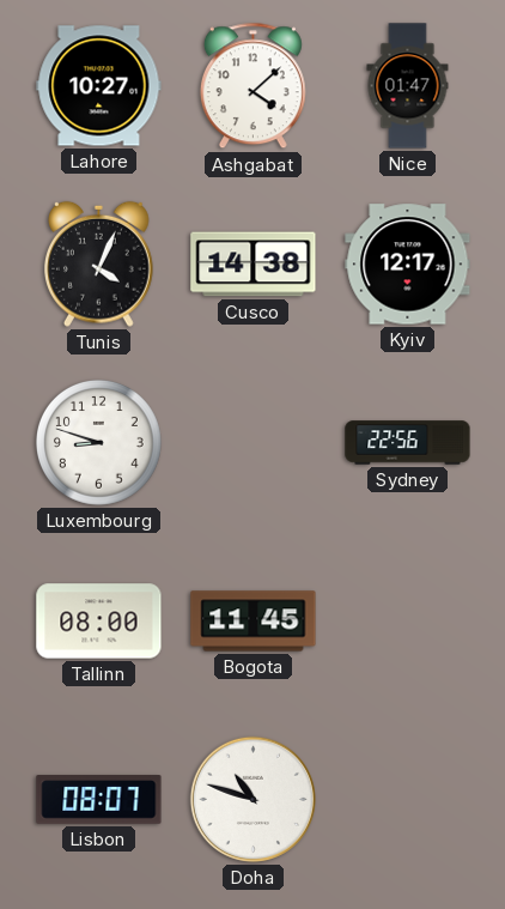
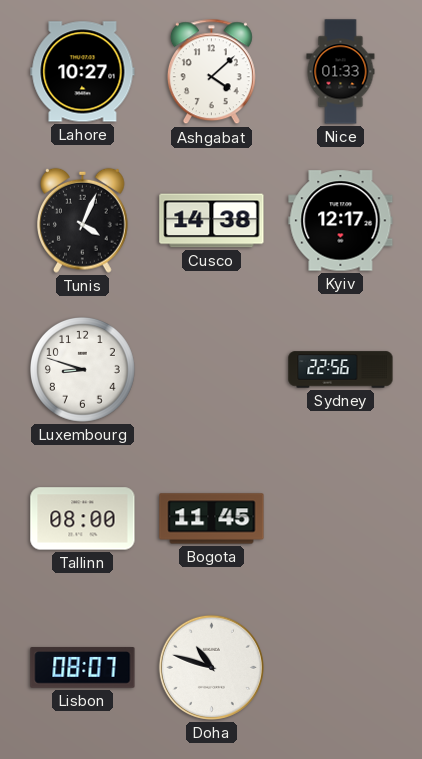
Nice: 01:47 -> 01:33
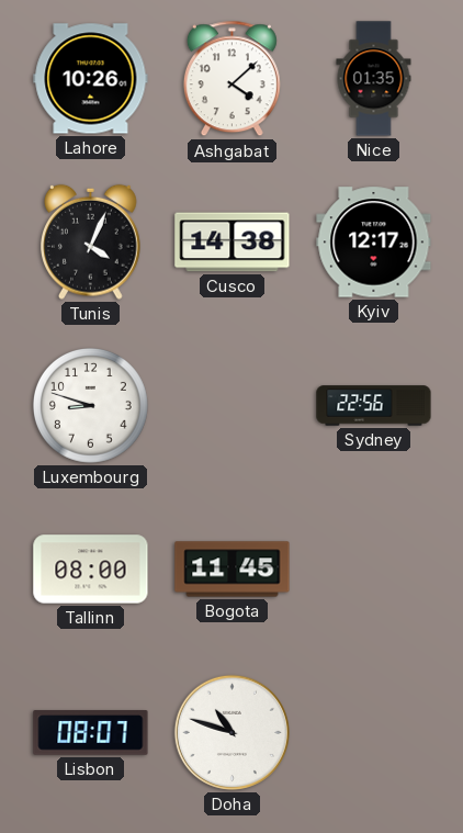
Lahore: 10:27 -> 10:26
Nice: 01:33 -> 01:35
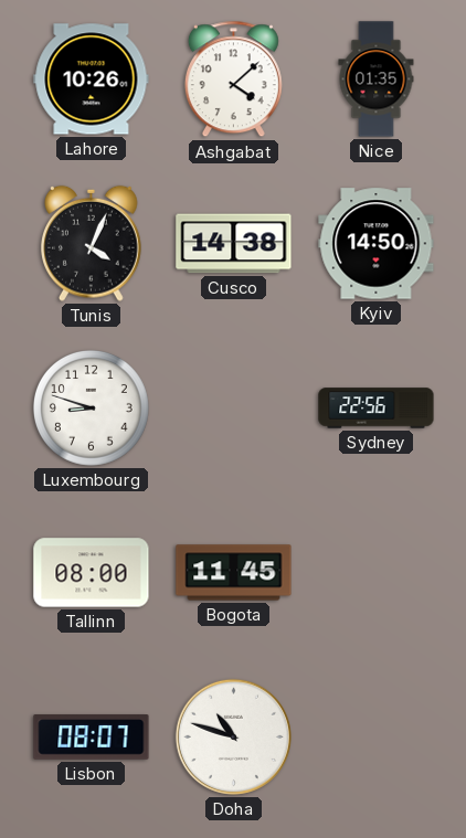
Kyiv: 12:17 -> 14:50
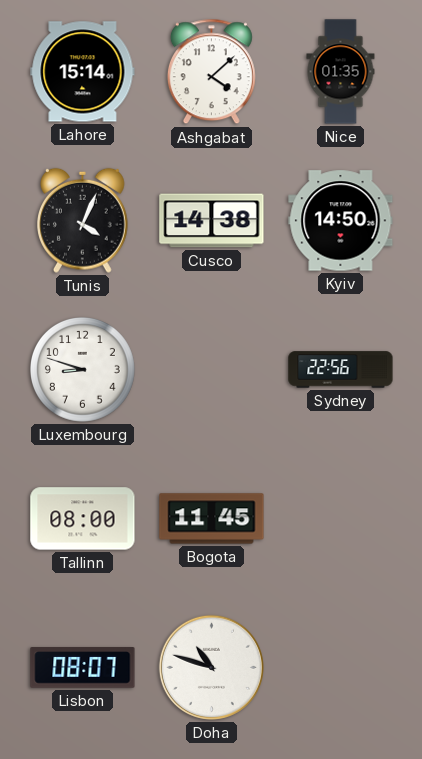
Lahore: 10:26 -> 15:14
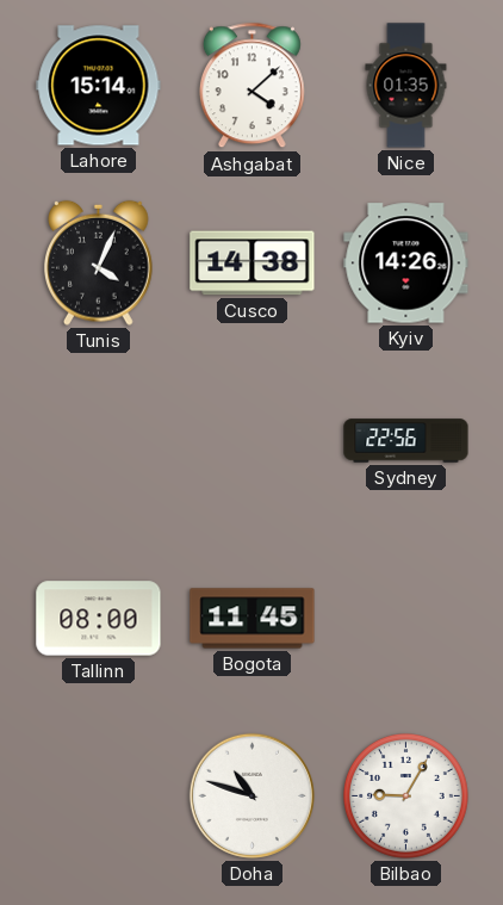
Kyiv: 14:50 -> 14:26
Luxembourg: 8:48 -> none
Lisbon: 08:07 -> none
Bilbao: none -> 9:05
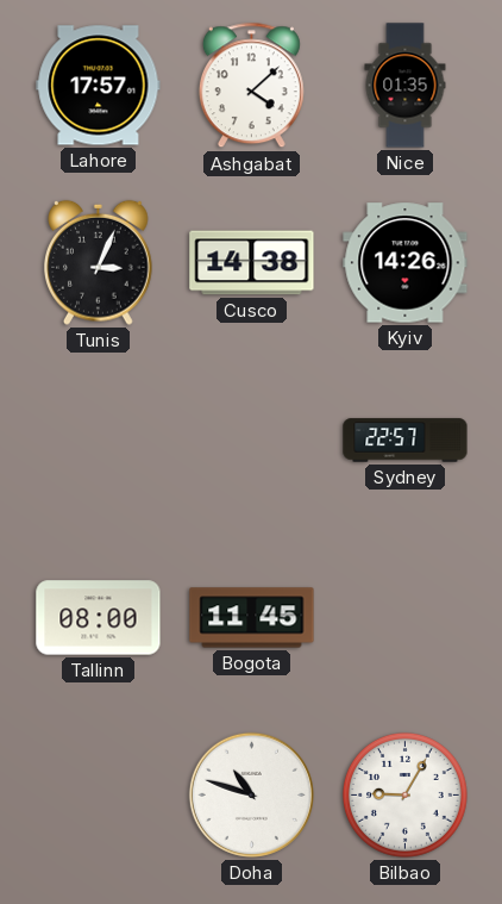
Lahore: 15:14 -> 17:57
Tunis: 4:04 -> 3:04
Sydney: 22:56 -> 22:57
